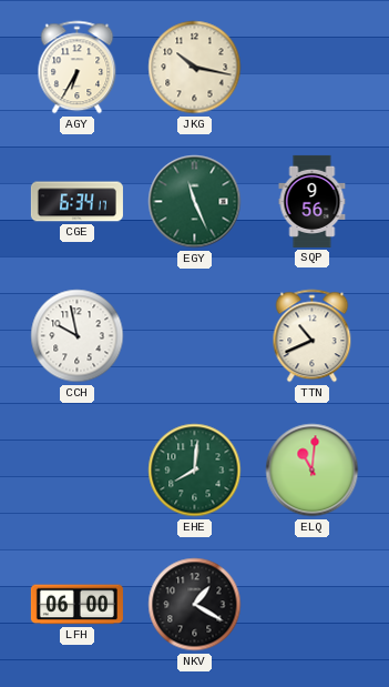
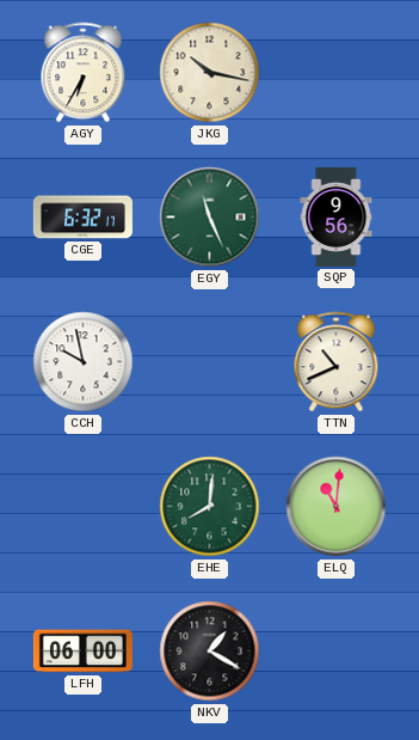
CGE: 6:34 -> 6:32
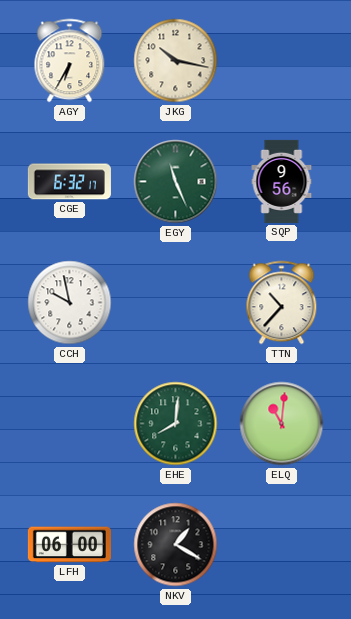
TTN: 10:41 -> 10:37
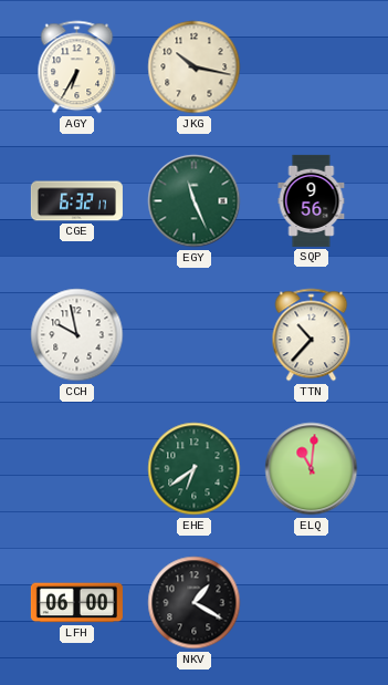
EHE: 8:01 -> 6:39
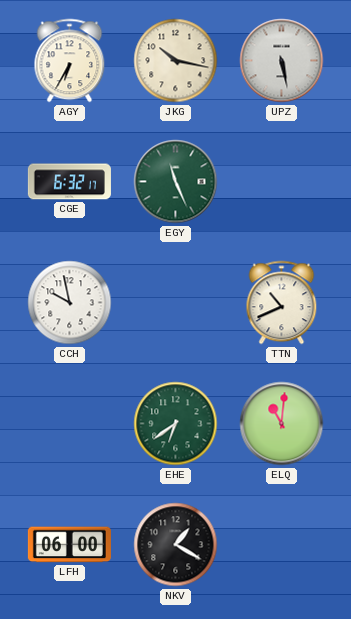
UPZ: none -> 5:28
SQP: 9:56 -> none
TTN: 10:37 -> 10:41
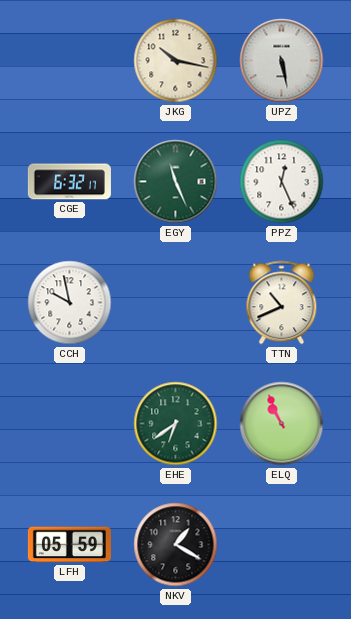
AGY: 6:35 -> none
PPZ: none -> 12:26
ELQ: 11:01 -> 10:56
LFH: 06:00 -> 05:59
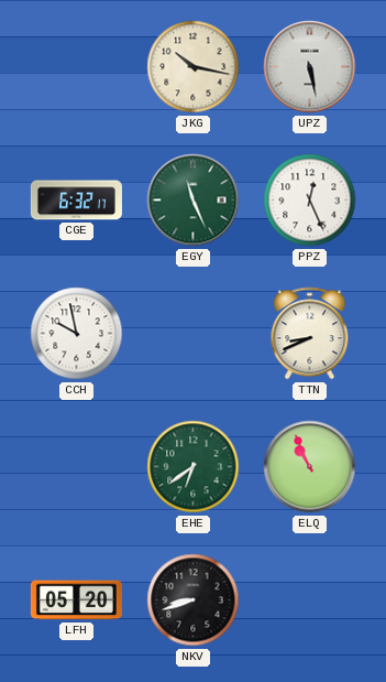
TTN: 10:41 -> 8:41
LFH: 05:59 -> 05:20
NKV: 1:20 -> 8:42
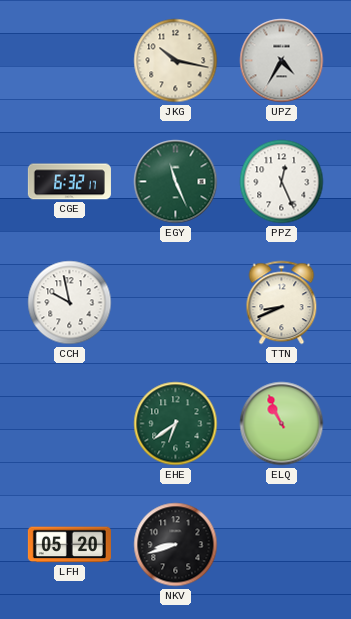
UPZ: 5:28 -> 4:35
